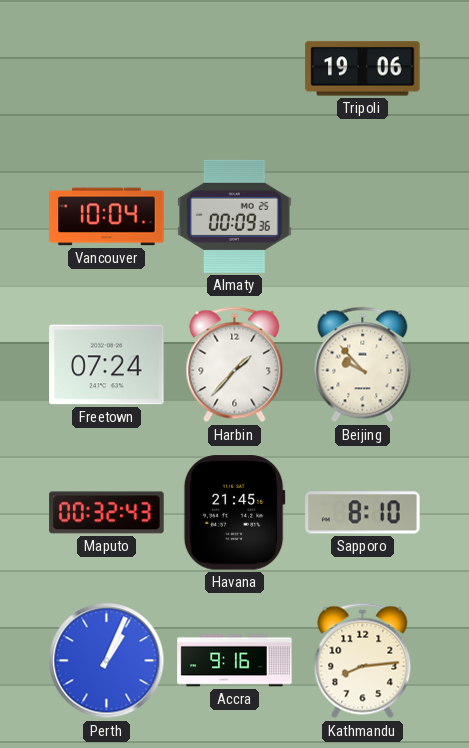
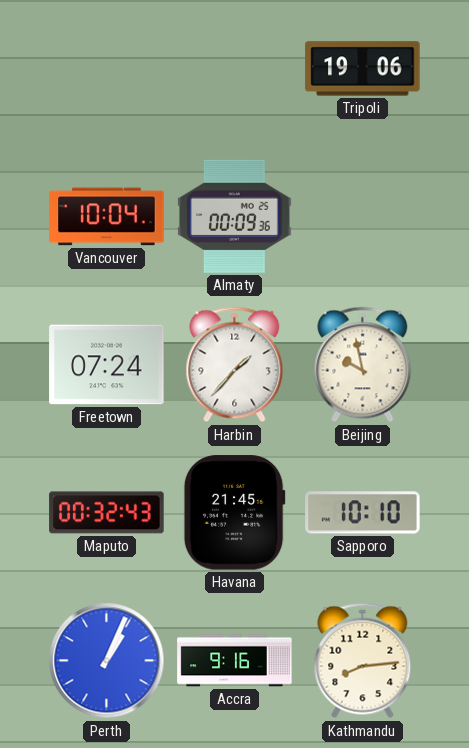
Beijing: 9:53 -> 9:58
Sapporo: 8:10 -> 10:10
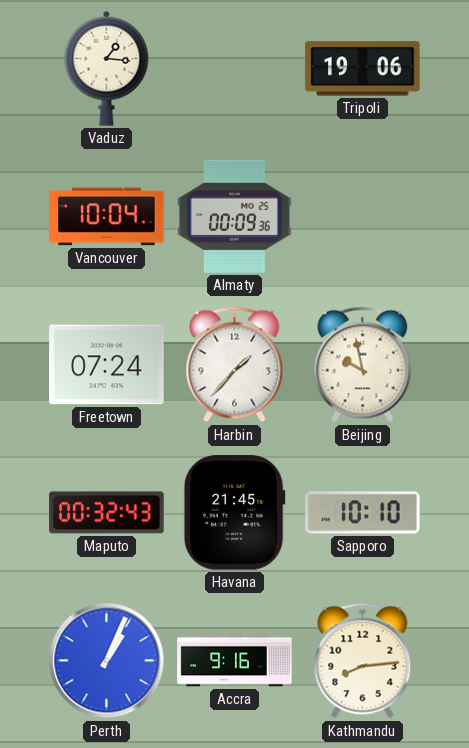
Vaduz: none -> 1:16
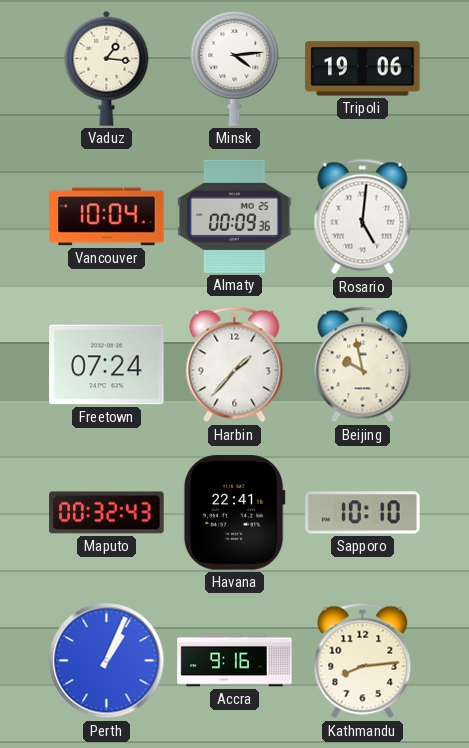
Minsk: none -> 4:14
Rosario: none -> 5:01
Havana: 21:45 -> 22:41
